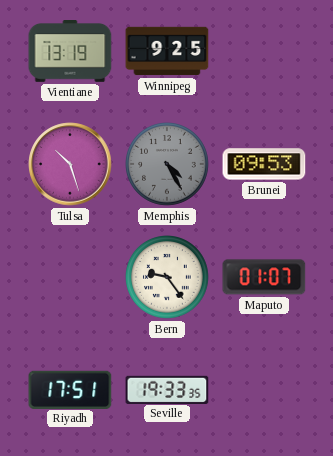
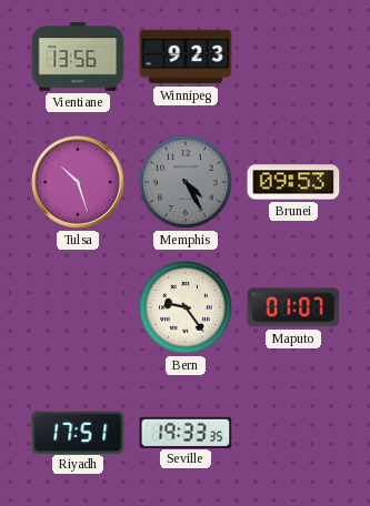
Vientiane: 13:19 -> 13:56
Winnipeg: 9:25 -> 9:23
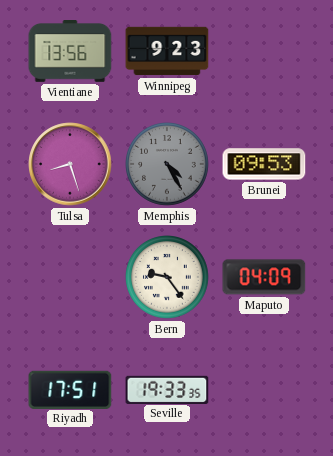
Tulsa: 10:27 -> 8:27
Maputo: 01:07 -> 04:09
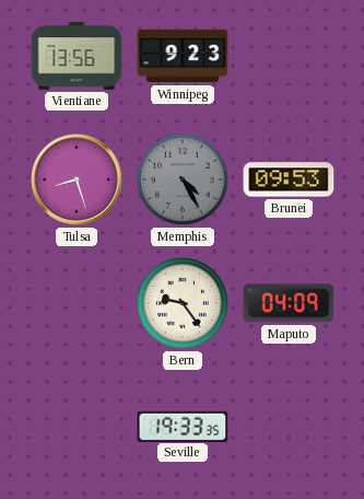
Riyadh: 17:51 -> none
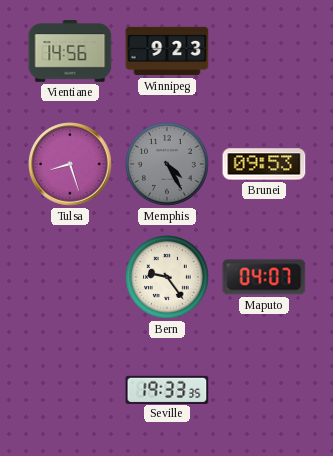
Vientiane: 13:56 -> 14:56
Maputo: 04:09 -> 04:07
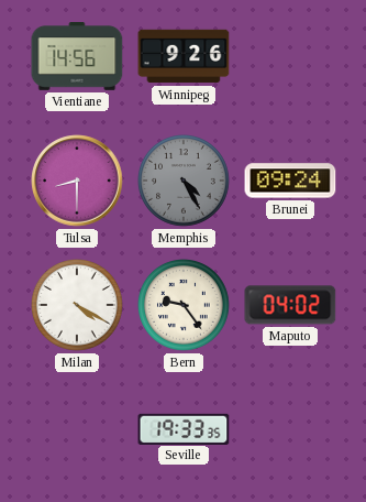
Winnipeg: 9:23 -> 9:26
Tulsa: 8:27 -> 8:30
Brunei: 09:53 -> 09:24
Milan: none -> 4:20
Maputo: 04:07 -> 04:02
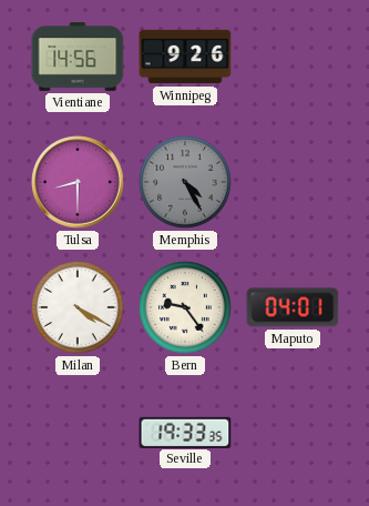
Brunei: 09:24 -> none
Maputo: 04:02 -> 04:01
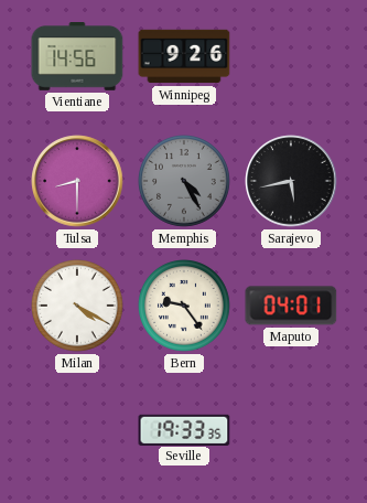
Sarajevo: none -> 5:43
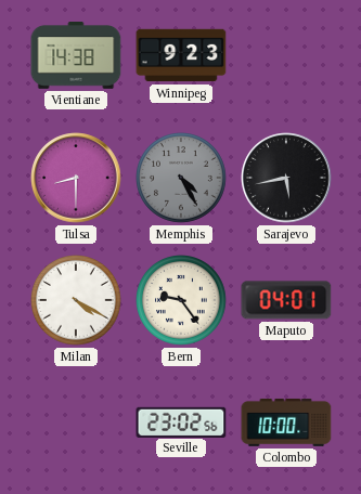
Vientiane: 14:56 -> 14:38
Winnipeg: 9:26 -> 9:23
Seville: 19:33 -> 23:02
Colombo: none -> 10:00
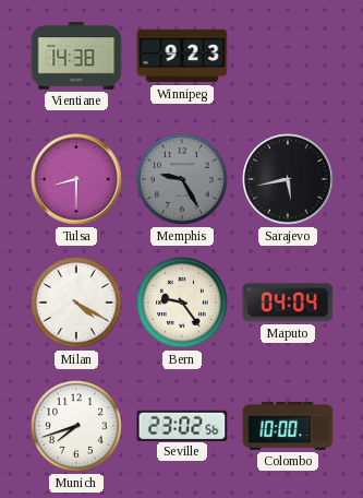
Memphis: 4:25 -> 9:25
Maputo: 04:01 -> 04:04
Munich: none -> 7:42
